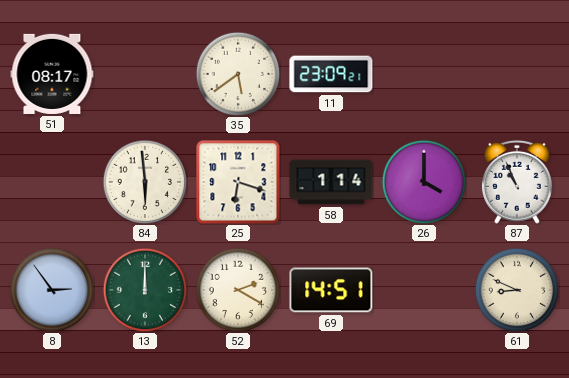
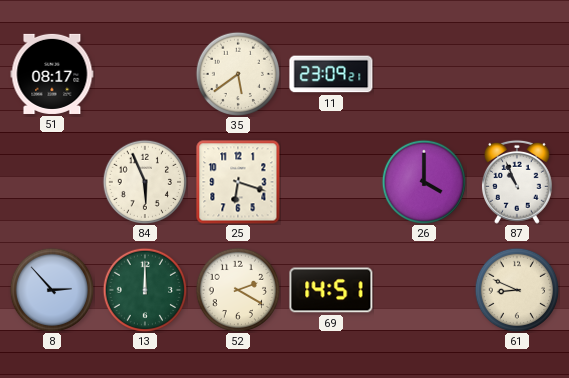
84: 5:59 -> 5:56
58: 1:14 -> none
8: 2:54 -> 2:53
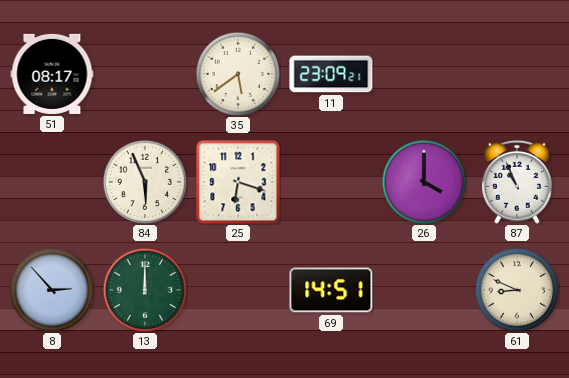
52: 2:20 -> none
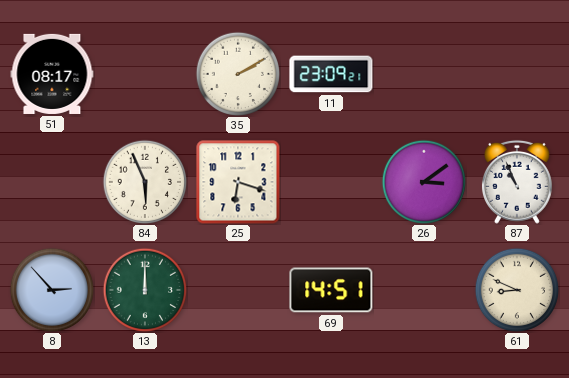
35: 5:39 -> 2:10
26: 4:00 -> 3:09
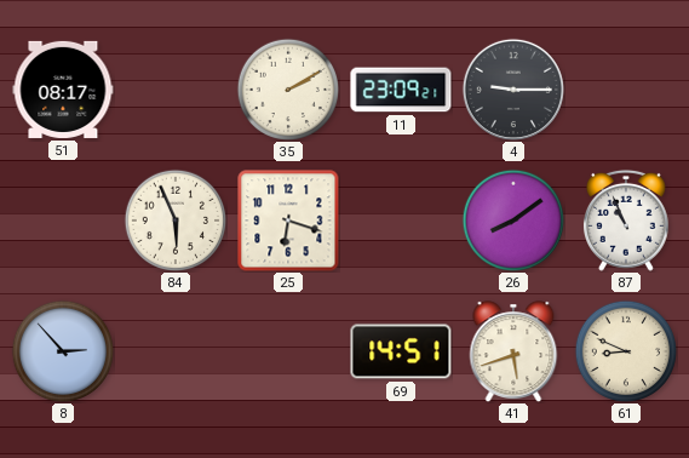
4: none -> 9:15
26: 3:09 -> 8:09
13: 12:00 -> none
41: none -> 5:42
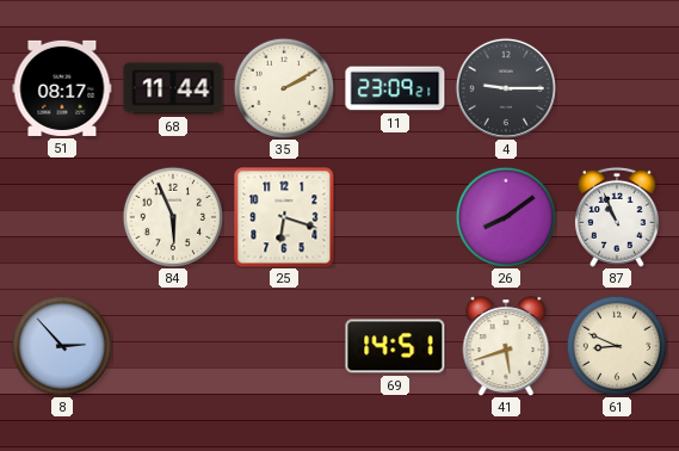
68: none -> 11:44
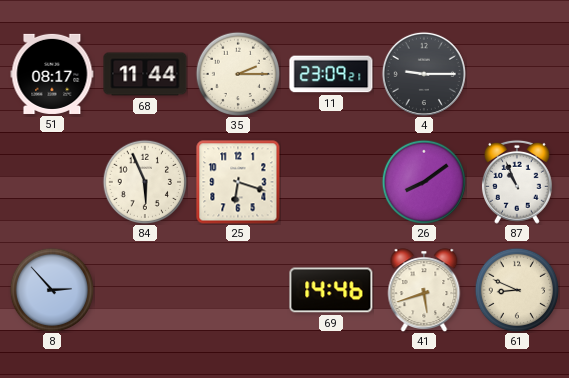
35: 2:10 -> 2:15
69: 14:51 -> 14:46
